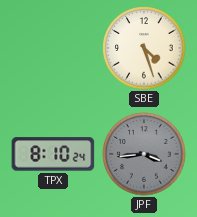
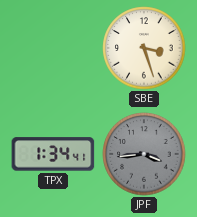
SBE: 4:27 -> 3:27
TPX: 8:10 -> 1:34
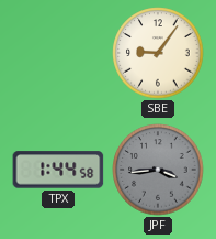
SBE: 3:27 -> 9:06
TPX: 1:34 -> 1:44
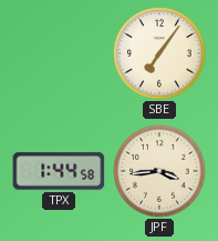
SBE: 9:06 -> 7:06
JPF dial: grey -> cream
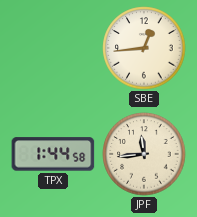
SBE: 7:06 -> 12:44
JPF: 3:44 -> 11:44
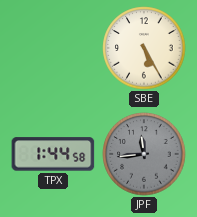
SBE: 12:44 -> 5:25
JPF dial: cream -> grey
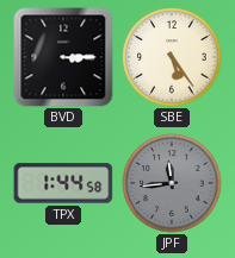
BVD: none -> 3:15
SBE: 5:25 -> 5:24
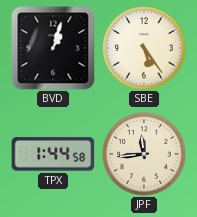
BVD: 3:15 -> 1:03
JPF dial: grey -> cream
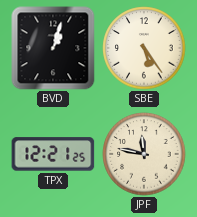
TPX: 1:44 -> 12:21
JPF: 11:44 -> 11:47
